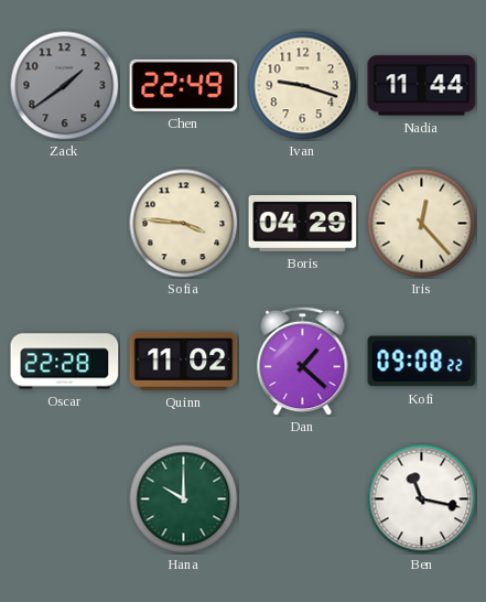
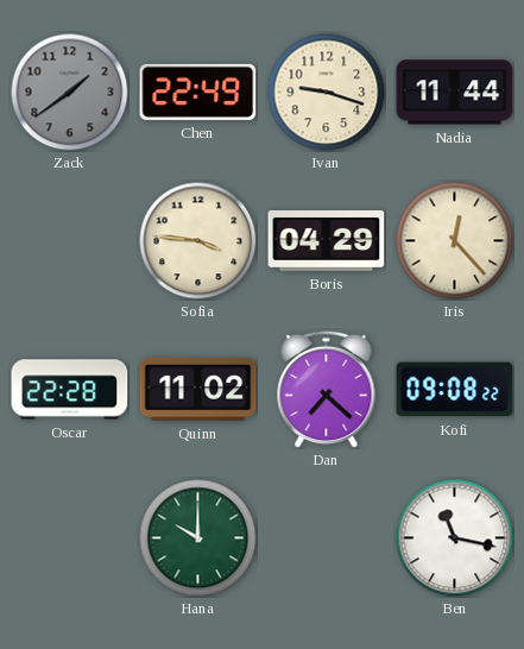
Dan: 1:22 -> 7:22
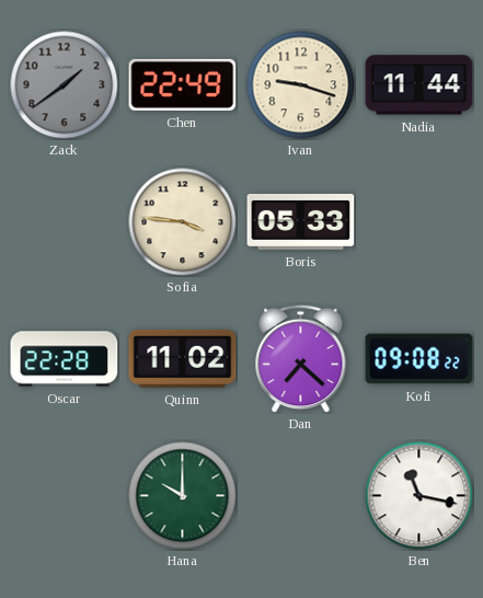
Boris: 04:29 -> 05:33
Iris: 12:23 -> none
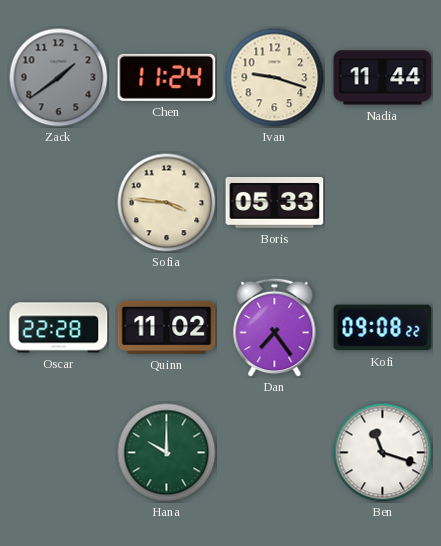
Chen: 22:49 -> 11:24
Dan: 7:22 -> 7:24
Ben: 11:17 -> 11:18
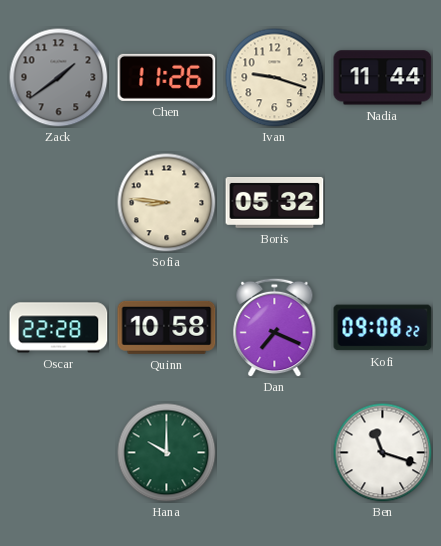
Chen: 11:24 -> 11:26
Sofia: 3:46 -> 8:46
Boris: 05:33 -> 05:32
Quinn: 11:02 -> 10:58
Dan: 7:24 -> 7:19
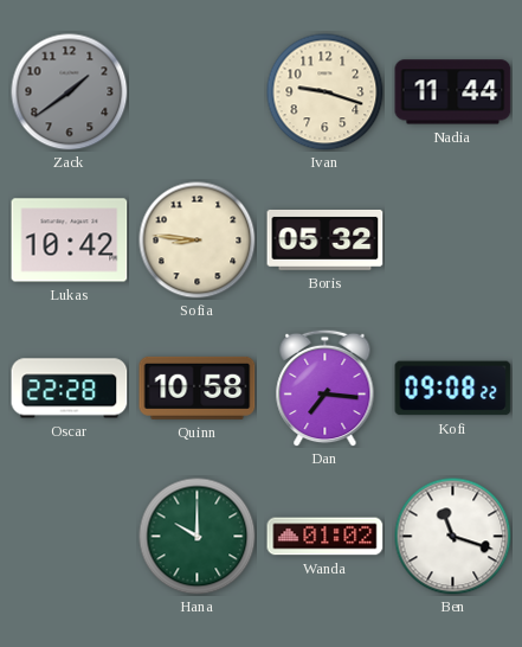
Chen: 11:26 -> none
Lukas: none -> 10:42
Dan: 7:19 -> 7:16
Wanda: none -> 01:02
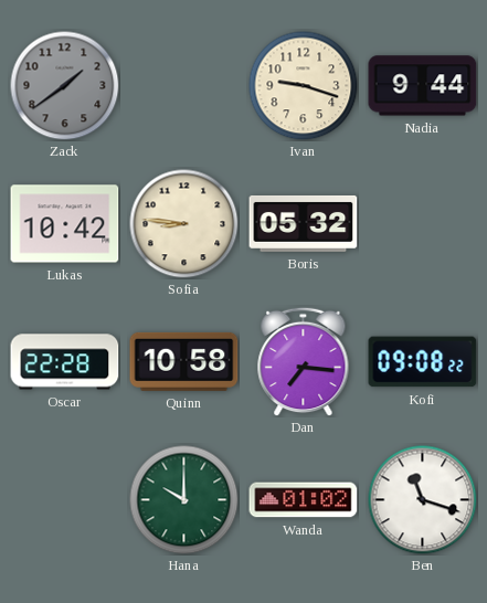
Nadia: 11:44 -> 9:44
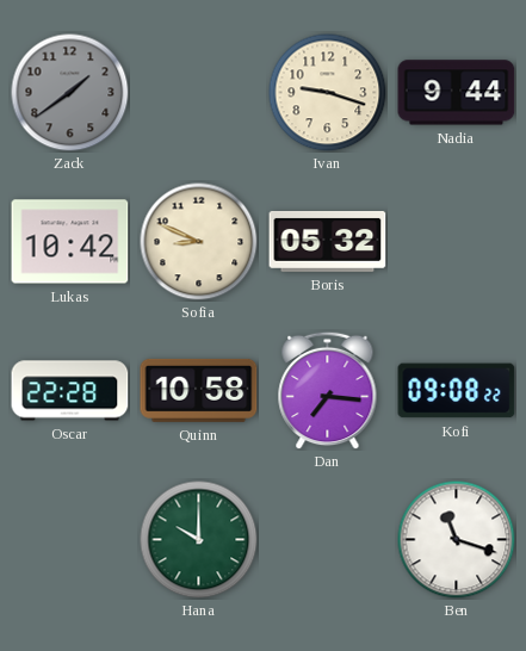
Sofia: 8:46 -> 8:49
Wanda: 01:02 -> none
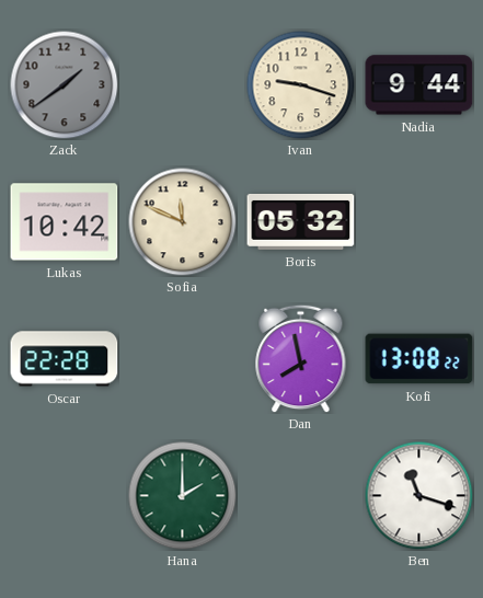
Sofia: 8:49 -> 11:49
Quinn: 10:58 -> none
Dan: 7:16 -> 7:58
Kofi: 09:08 -> 13:08
Hana: 10:00 -> 2:00
